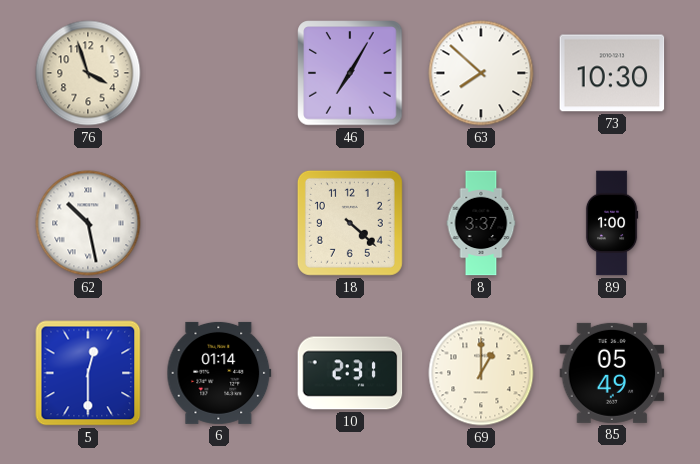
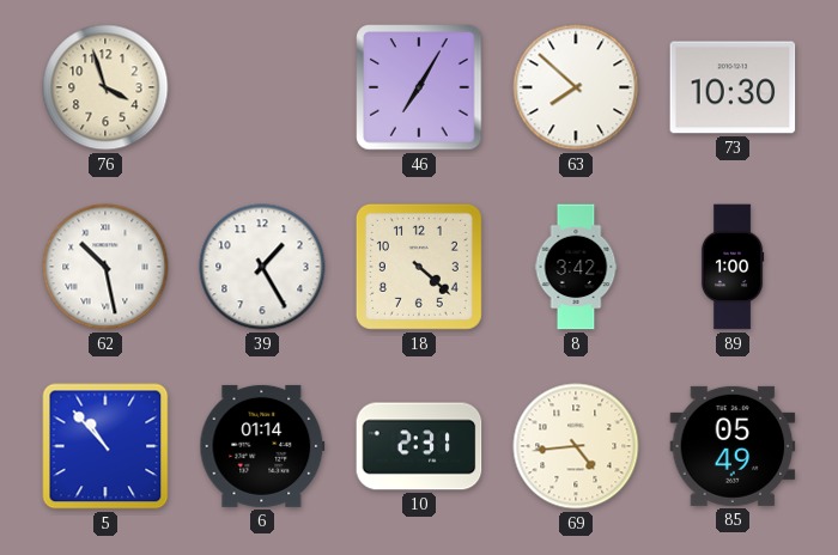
39: none -> 1:25
8: 3:37 -> 3:42
5: 12:30 -> 10:53
69: 1:00 -> 4:44
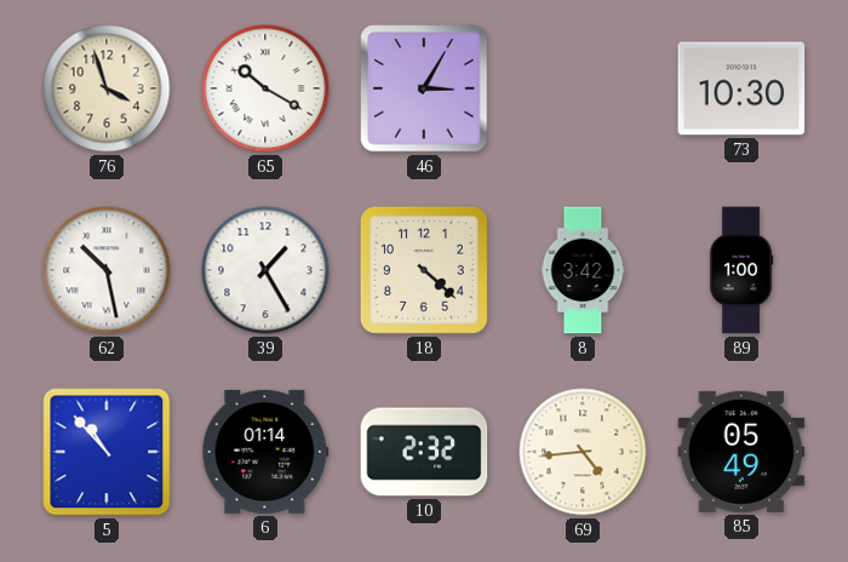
65: none -> 10:20
46: 7:05 -> 3:05
63: 7:52 -> none
10: 2:31 -> 2:32
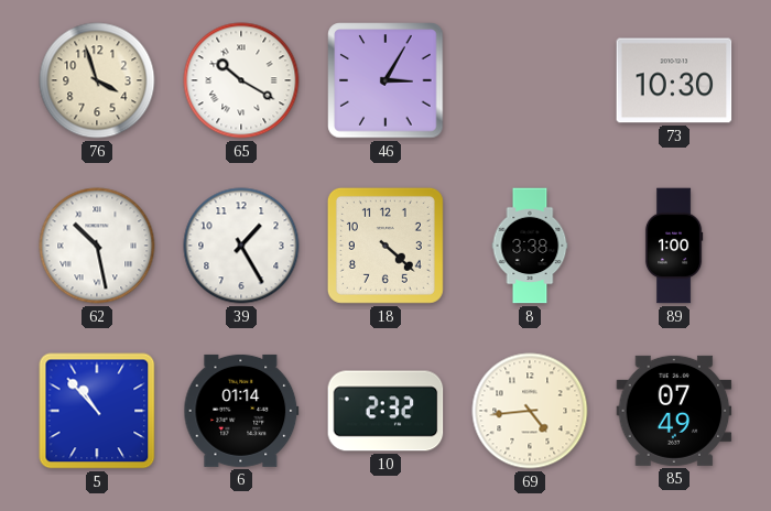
8: 3:42 -> 3:38
85: 05:49 -> 07:49
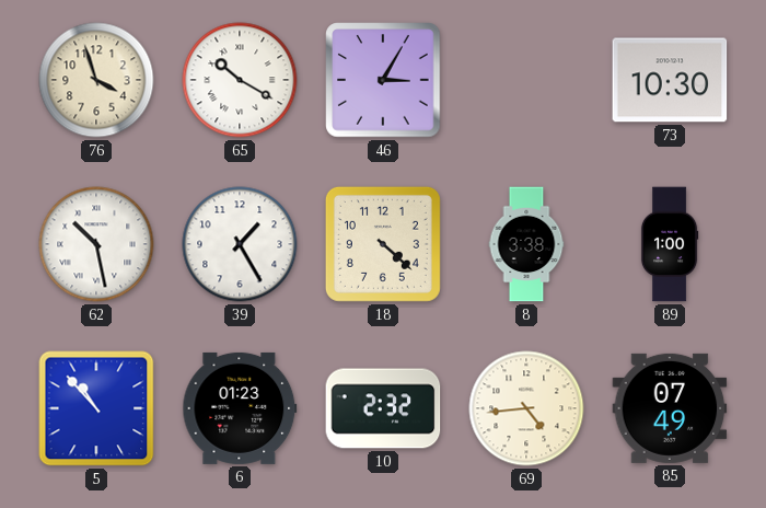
6: 01:14 -> 01:23
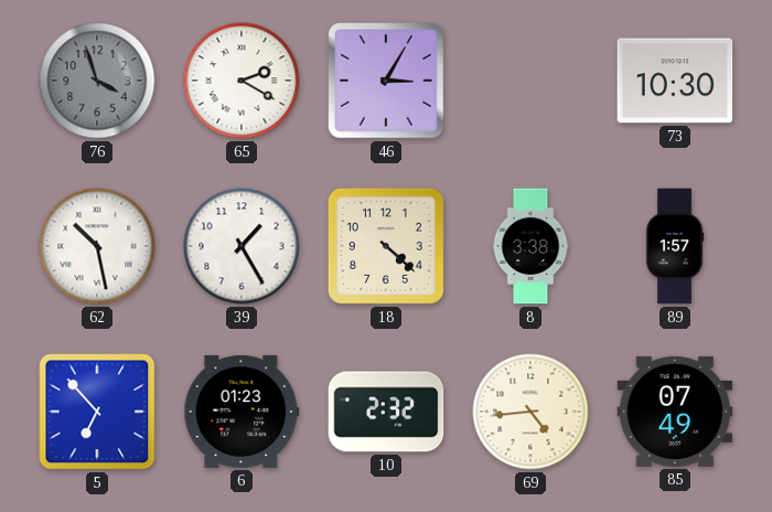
76 dial: cream -> grey
65: 10:20 -> 2:20
89: 1:00 -> 1:57
5: 10:53 -> 6:53
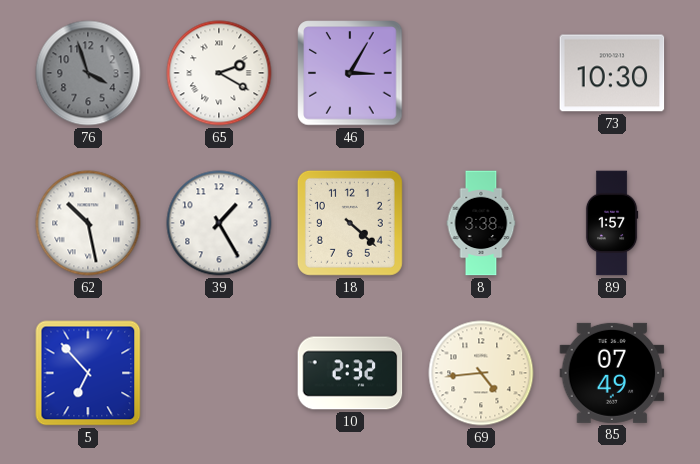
6: 01:23 -> none
